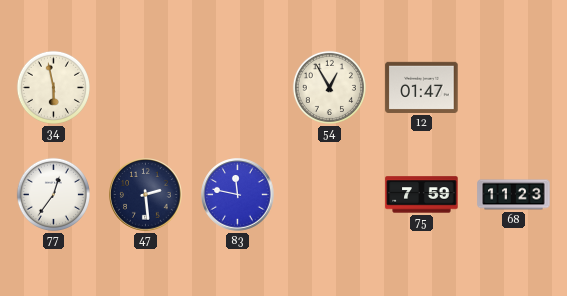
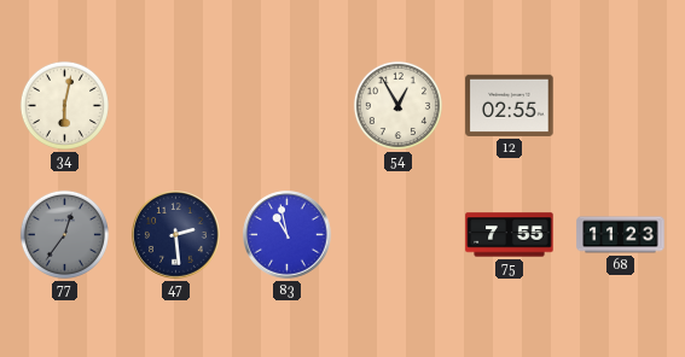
34: 5:58 -> 6:02
12: 01:47 -> 02:55
77 dial: white -> grey
83: 11:47 -> 10:58
75: 7:59 -> 7:55
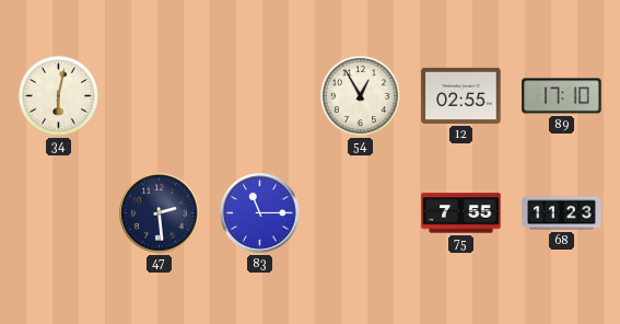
89: none -> 17:10
77: 12:36 -> none
83: 10:58 -> 11:15
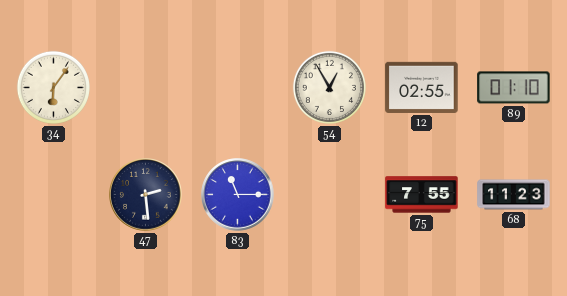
34: 6:02 -> 6:06
89: 17:10 -> 01:10
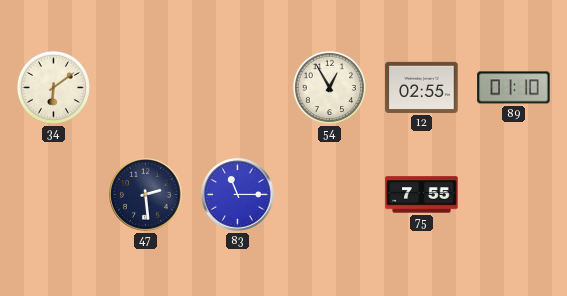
34: 6:06 -> 6:09
68: 11:23 -> none
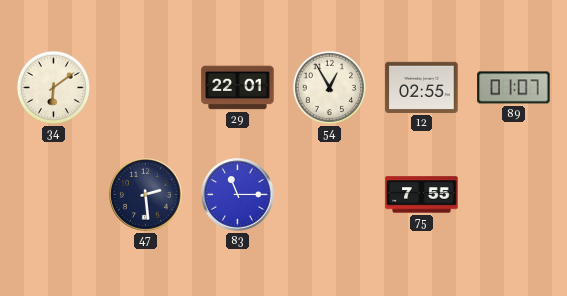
29: none -> 22:01
89: 01:10 -> 01:07
